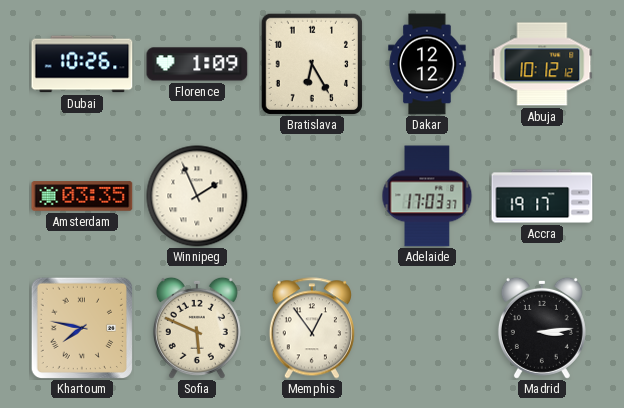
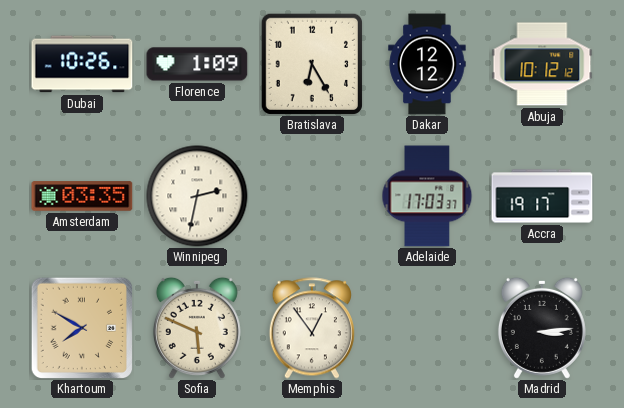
Winnipeg: 1:56 -> 2:32
Khartoum: 7:47 -> 7:50
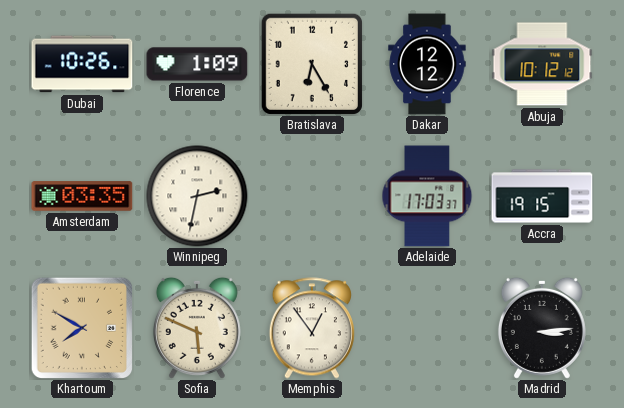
Accra: 19:17 -> 19:15
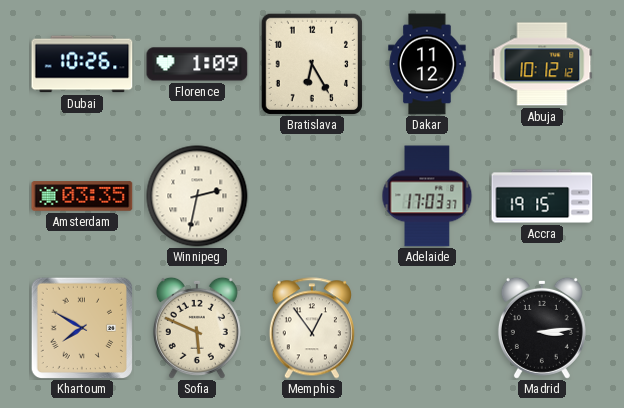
Dakar: 12:12 -> 11:12
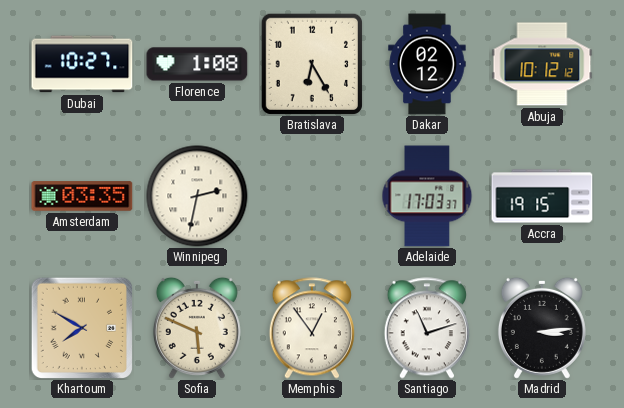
Dubai: 10:26 -> 10:27
Florence: 1:09 -> 1:08
Dakar: 11:12 -> 02:12
Santiago: none -> 11:12
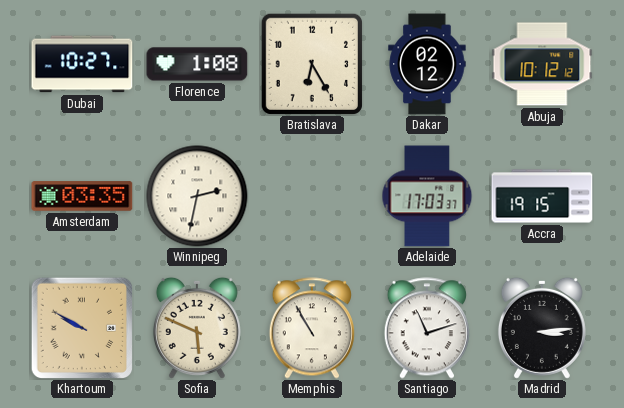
Khartoum: 7:50 -> 9:50
Memphis: 12:54 -> 10:55
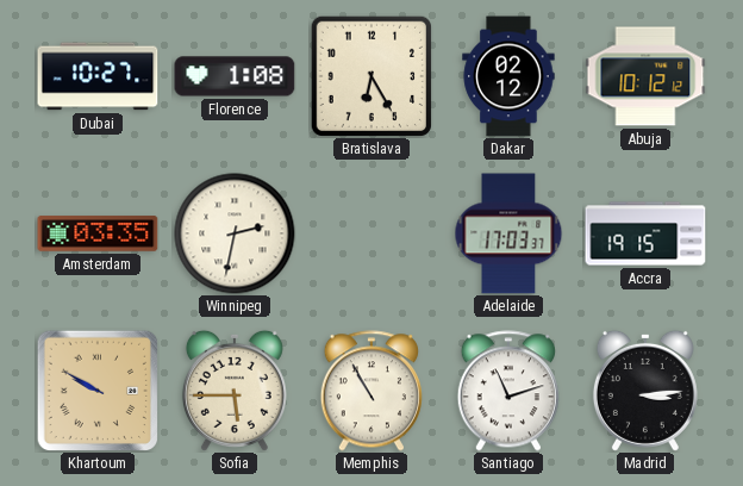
Sofia: 5:49 -> 5:45
